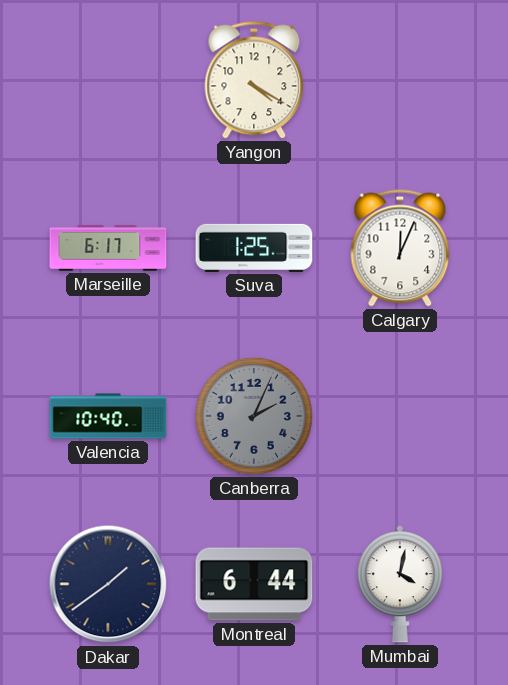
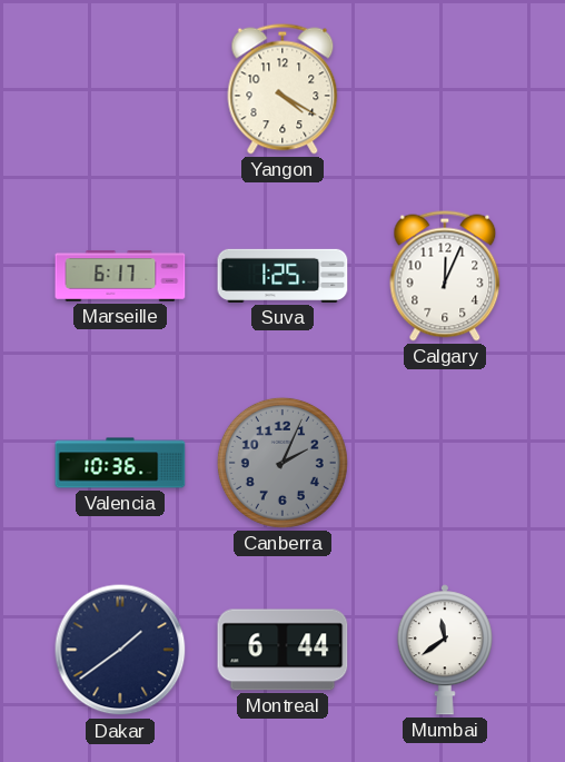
Valencia: 10:40 -> 10:36
Mumbai: 4:02 -> 11:39
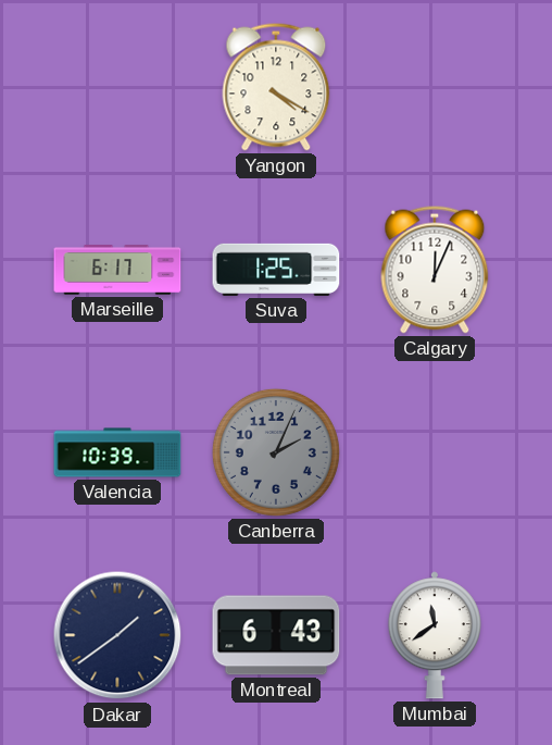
Valencia: 10:36 -> 10:39
Montreal: 6:44 -> 6:43
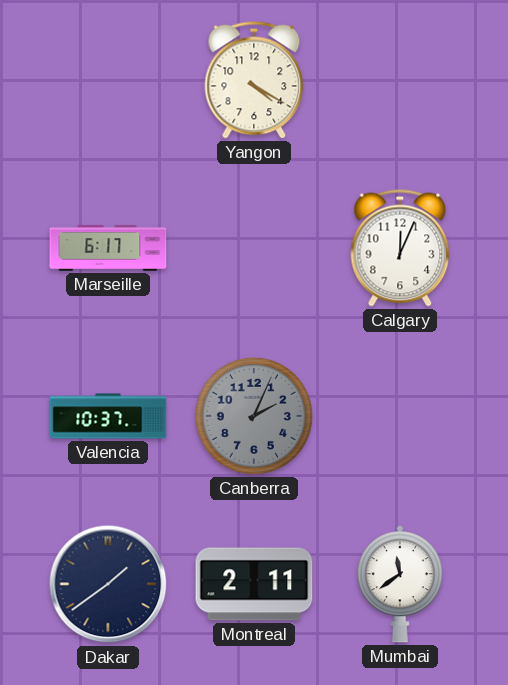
Suva: 1:25 -> none
Valencia: 10:39 -> 10:37
Montreal: 6:43 -> 2:11
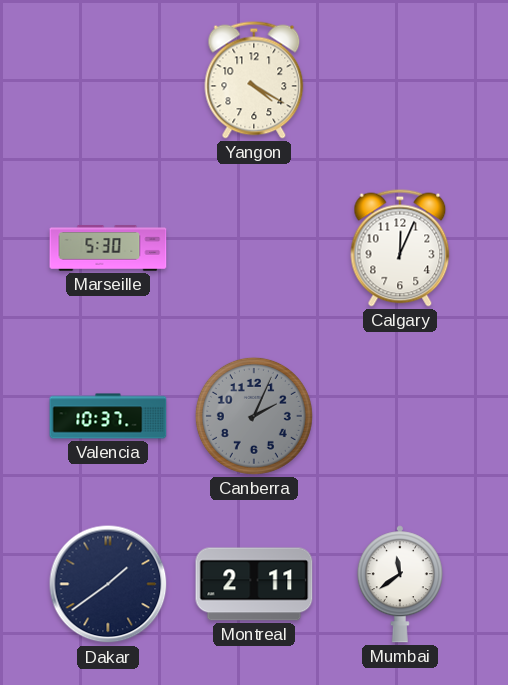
Marseille: 6:17 -> 5:30
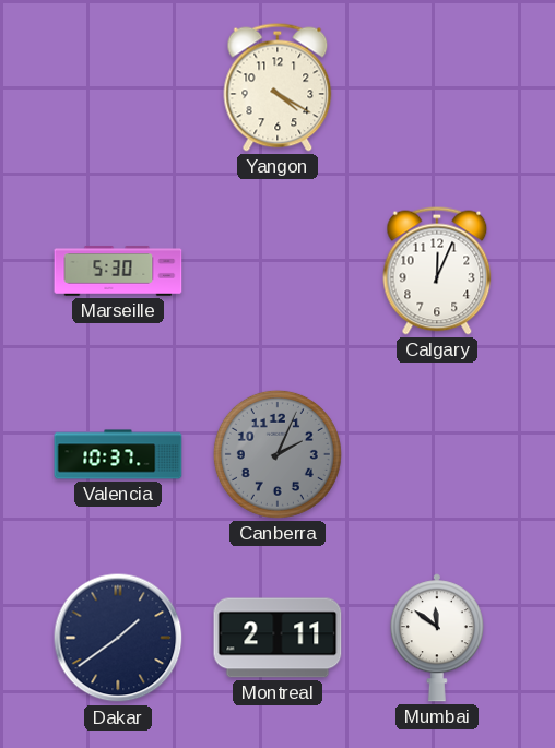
Mumbai: 11:39 -> 11:51
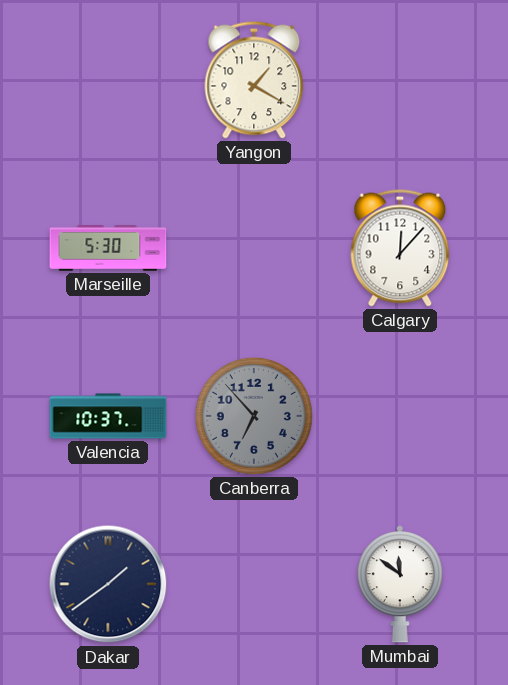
Yangon: 4:20 -> 1:20
Calgary: 12:04 -> 12:07
Canberra: 2:04 -> 6:53
Montreal: 2:11 -> none
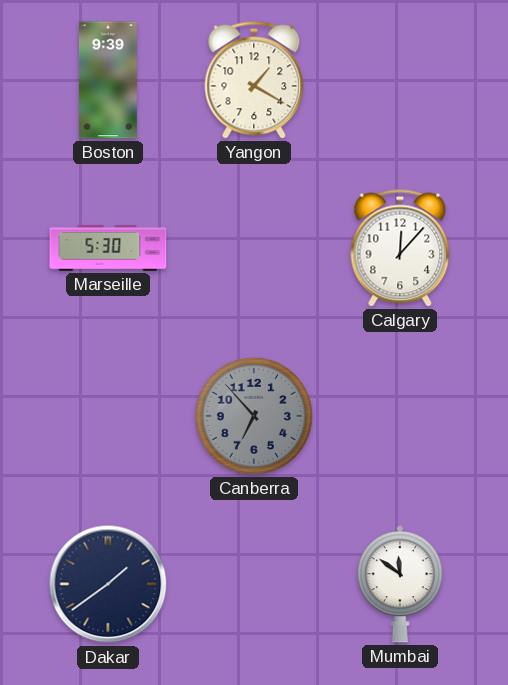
Boston: none -> 9:39
Valencia: 10:37 -> none
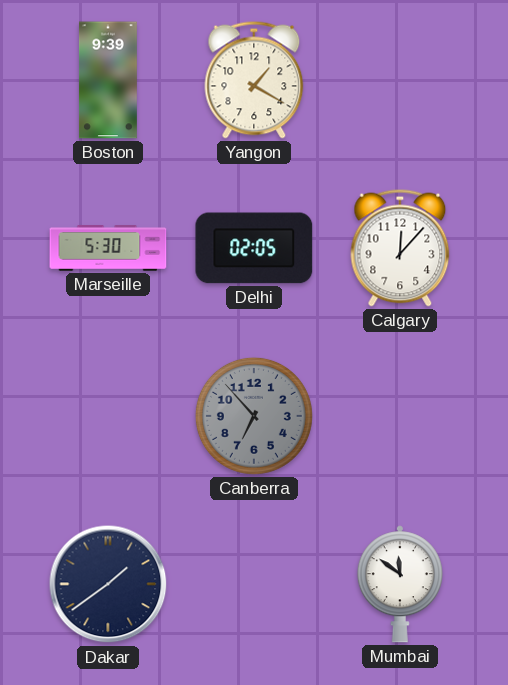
Delhi: none -> 02:05
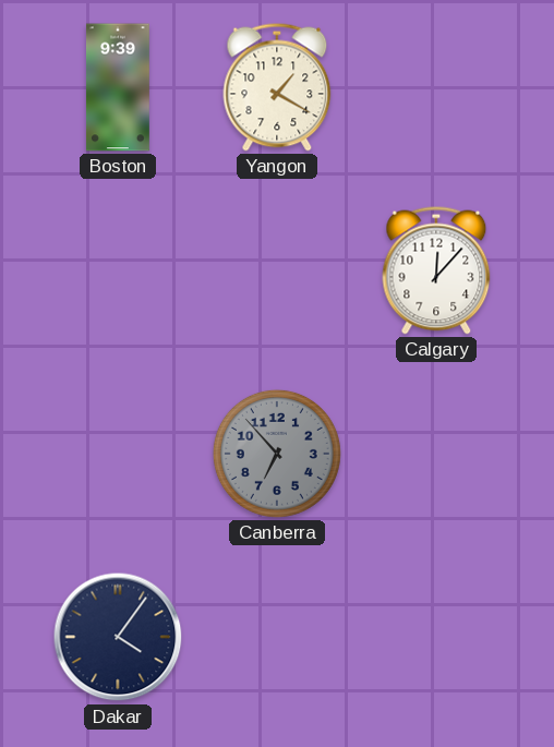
Marseille: 5:30 -> none
Delhi: 02:05 -> none
Dakar: 1:39 -> 4:06
Mumbai: 11:51 -> none
